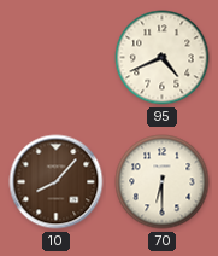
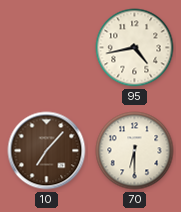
95: 4:41 -> 4:43
10: 8:07 -> 7:07
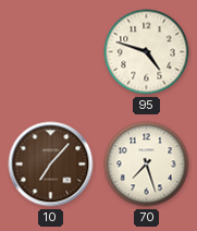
95: 4:43 -> 4:48
70: 6:30 -> 7:27
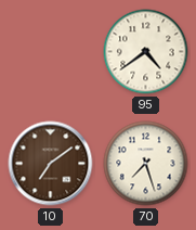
95: 4:48 -> 4:39
10: 7:07 -> 7:09
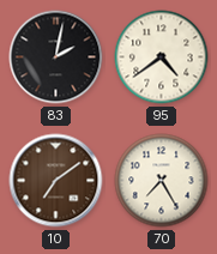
83: none -> 2:02
70: 7:27 -> 7:25
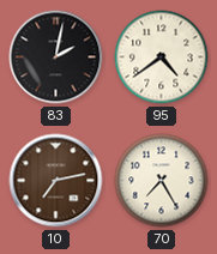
10: 7:09 -> 7:13
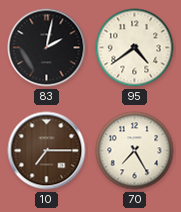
10: 7:13 -> 7:15
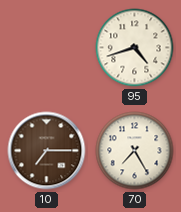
83: 2:02 -> none
95: 4:39 -> 4:42
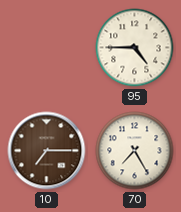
95: 4:42 -> 4:45
